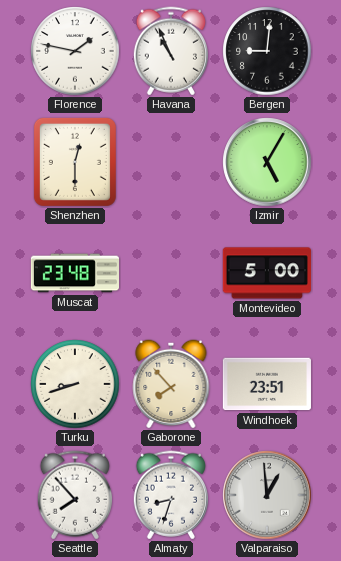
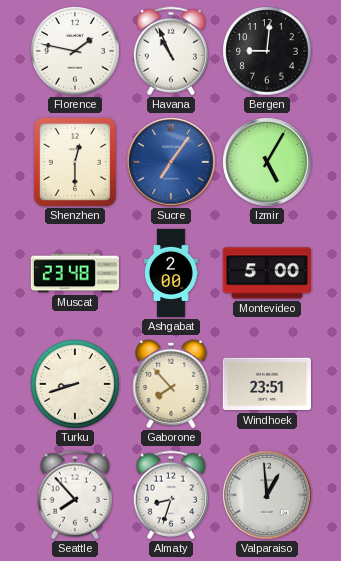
Sucre: none -> 7:06
Ashgabat: none -> 2:00
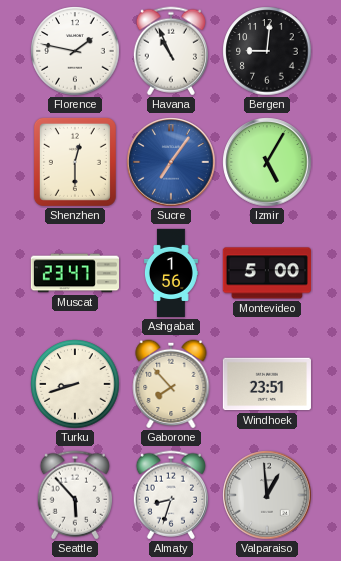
Muscat: 23:48 -> 23:47
Ashgabat: 2:00 -> 1:56
Seattle: 7:53 -> 5:53
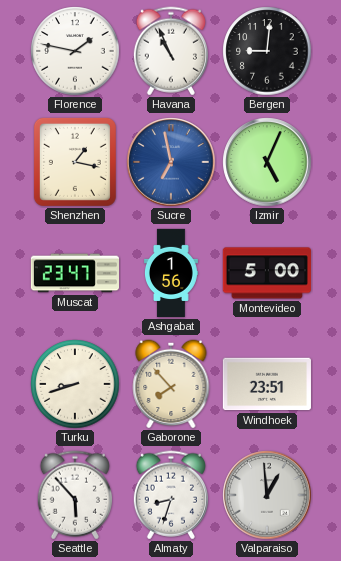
Shenzhen: 12:30 -> 1:17
Sucre: 7:06 -> 6:58
Izmir: 5:05 -> 5:04
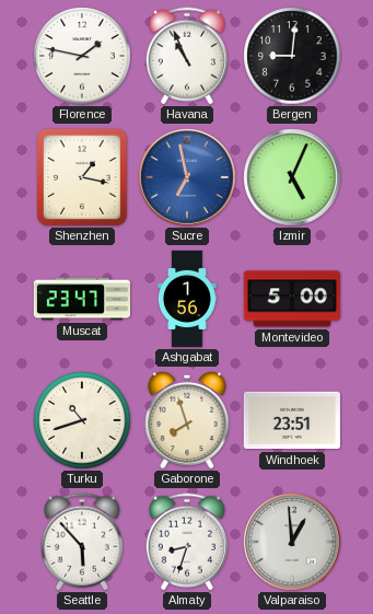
Turku: 8:42 -> 10:42
Gaborone: 7:53 -> 7:57
